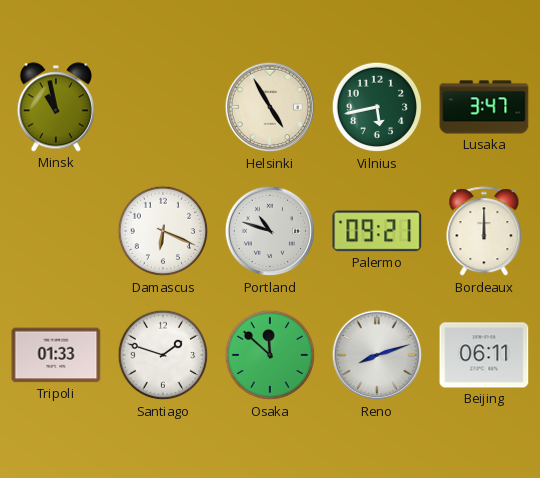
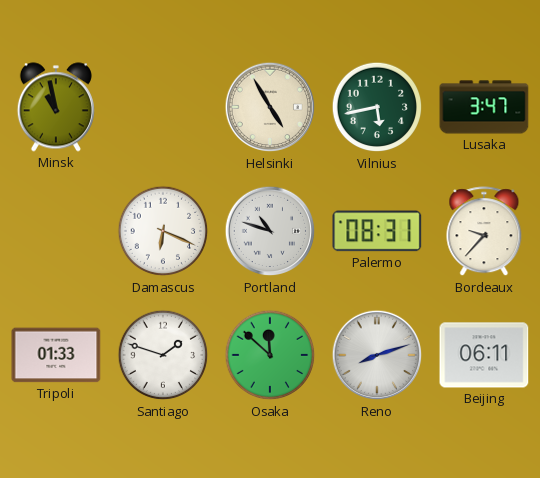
Palermo: 09:21 -> 08:31
Bordeaux: 12:00 -> 9:37
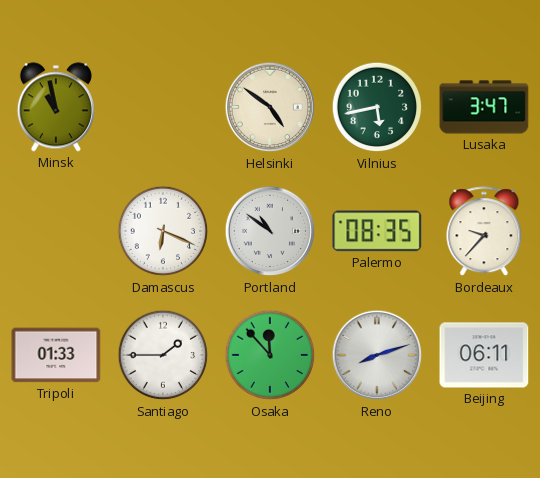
Helsinki: 4:55 -> 4:51
Portland: 10:48 -> 10:51
Palermo: 08:31 -> 08:35
Santiago: 1:48 -> 1:45
Osaka: 11:52 -> 11:53
